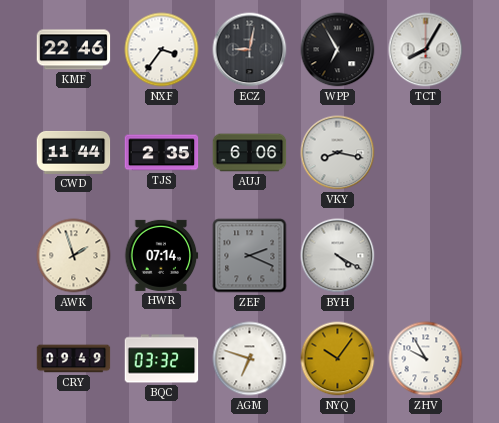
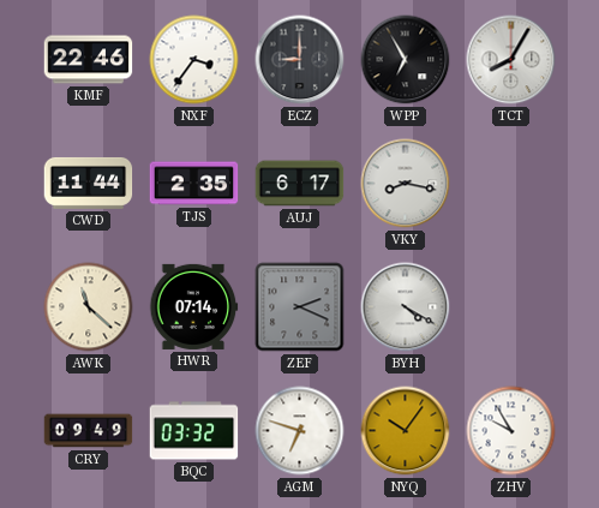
ECZ: 9:02 -> 9:00
AUJ: 6:06 -> 6:17
AWK: 1:57 -> 11:22
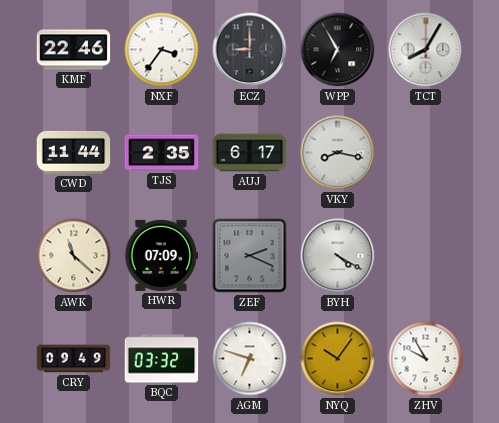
HWR: 07:14 -> 07:09
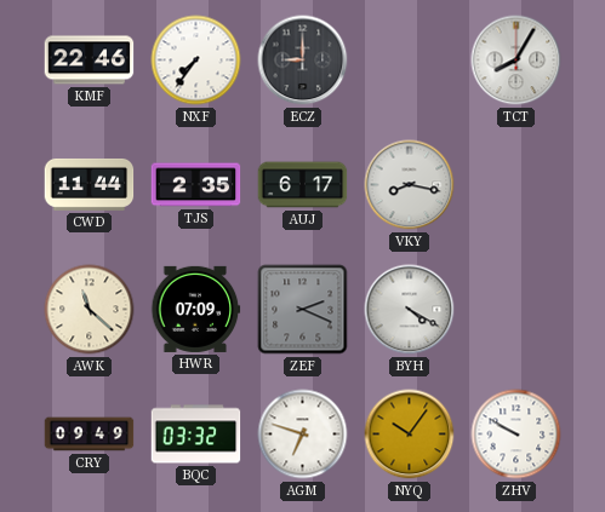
NXF: 3:36 -> 7:36
WPP: 6:55 -> none
ZHV: 9:55 -> 9:50
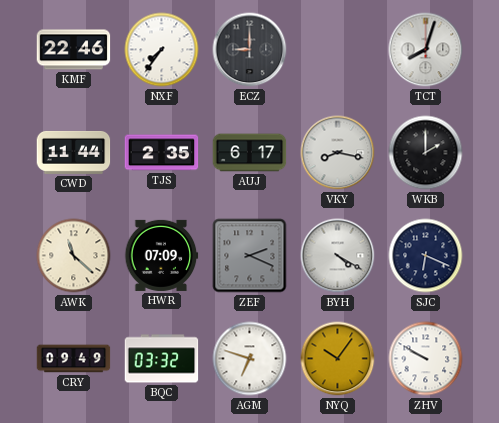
TCT: 8:05 -> 8:03
WKB: none -> 2:00
SJC: none -> 6:19
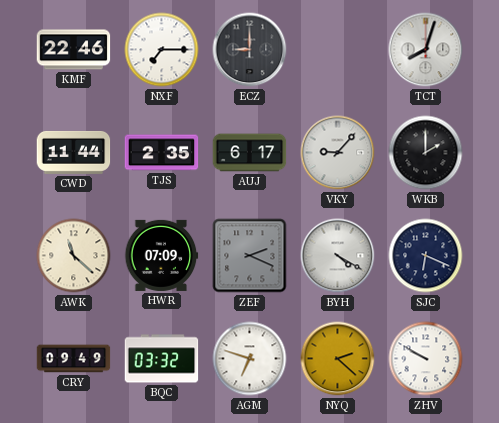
NXF: 7:36 -> 7:15
VKY: 8:17 -> 9:07
NYQ: 10:06 -> 2:22
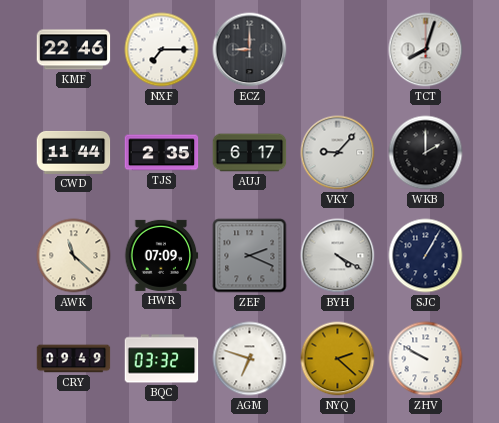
SJC: 6:19 -> 1:05
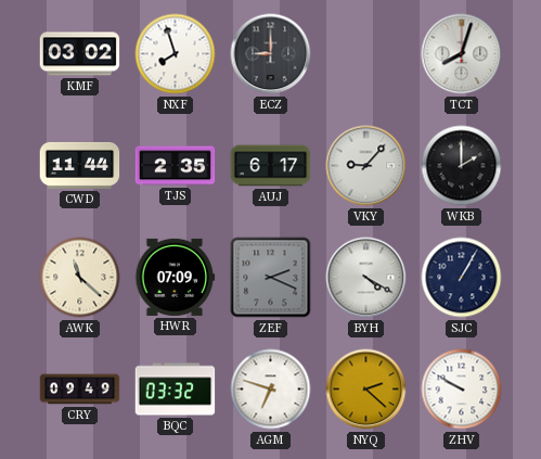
KMF: 22:46 -> 03:02
NXF: 7:15 -> 7:57
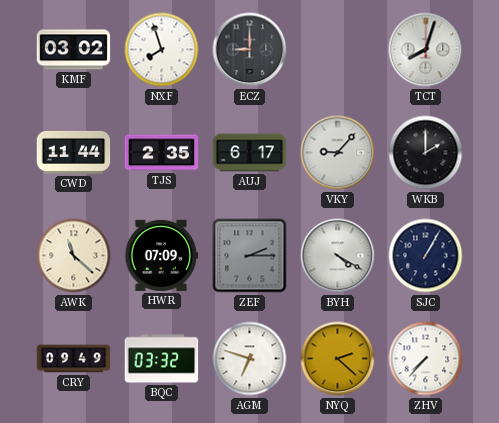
ZEF: 2:19 -> 2:15
ZHV: 9:50 -> 7:37
